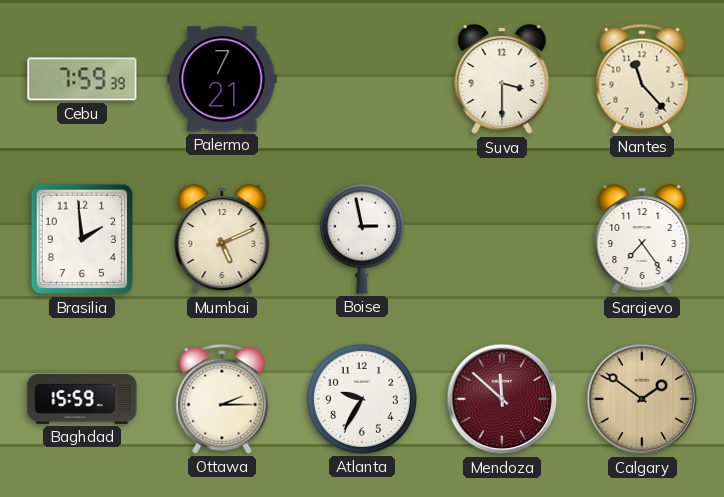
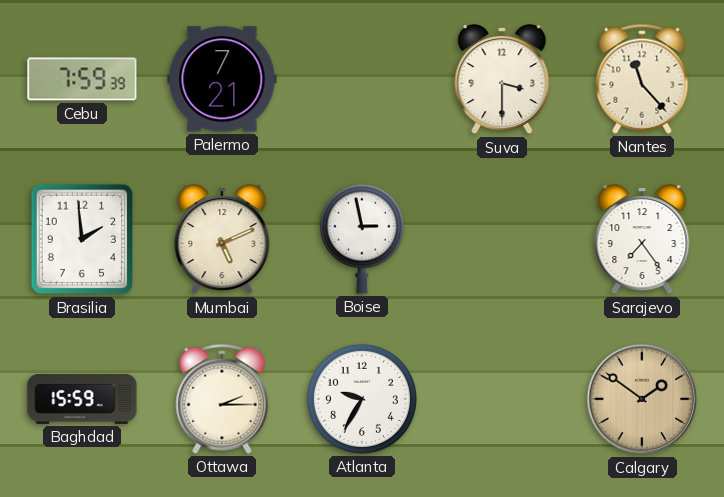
Mendoza: 11:52 -> none
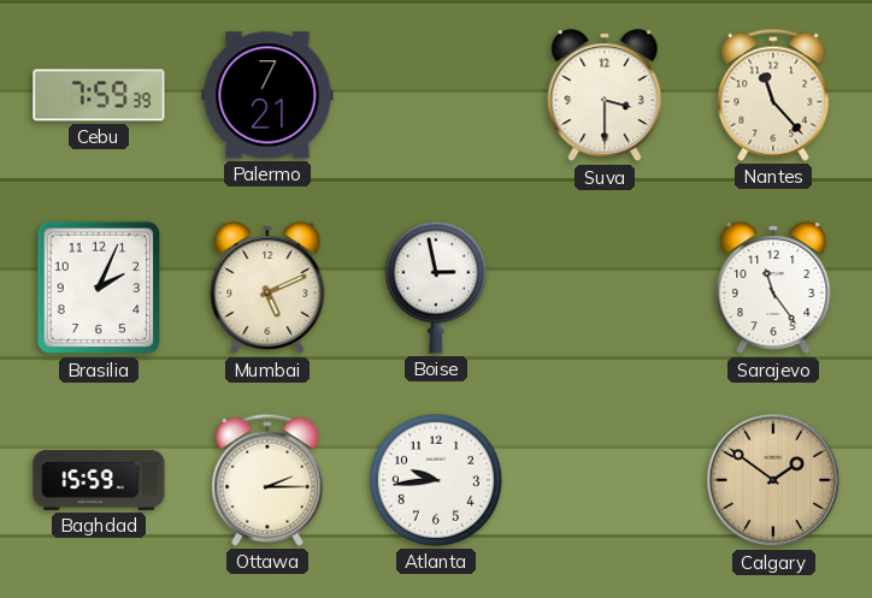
Brasilia: 1:59 -> 2:04
Sarajevo: 7:24 -> 11:24
Atlanta: 9:35 -> 9:44
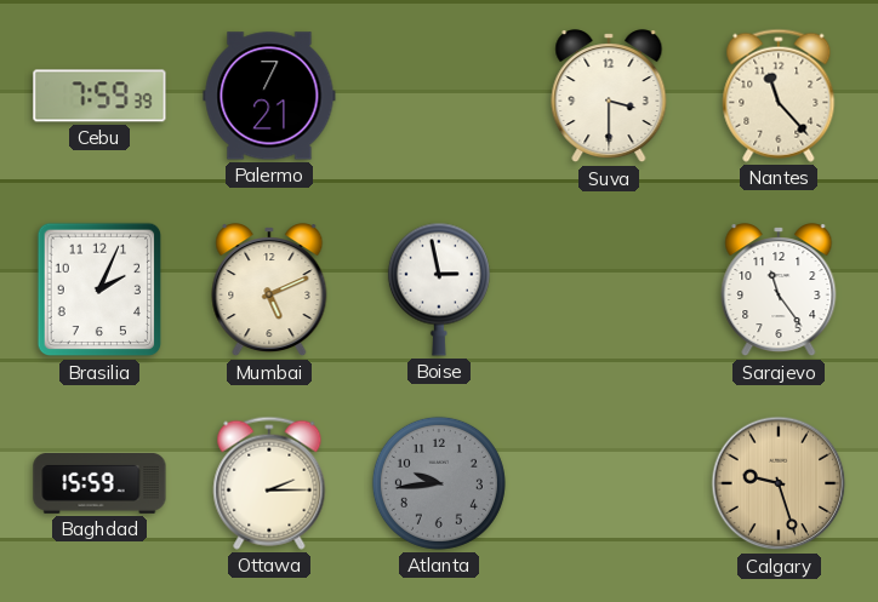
Atlanta dial: white -> grey
Calgary: 1:51 -> 9:27
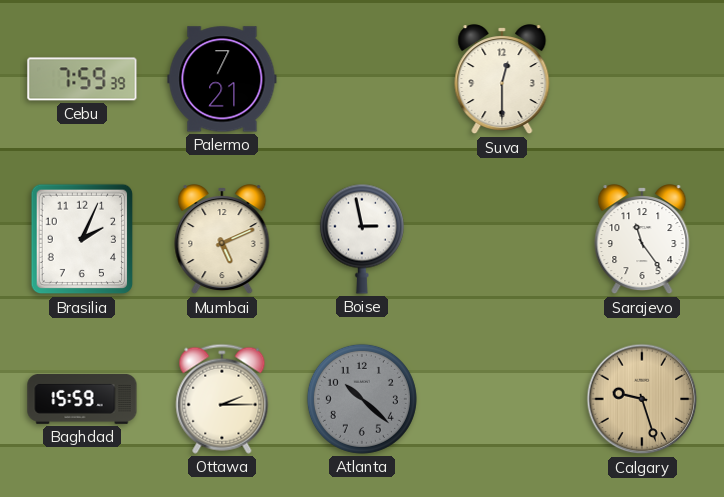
Suva: 3:30 -> 12:30
Nantes: 11:23 -> none
Atlanta: 9:44 -> 10:22
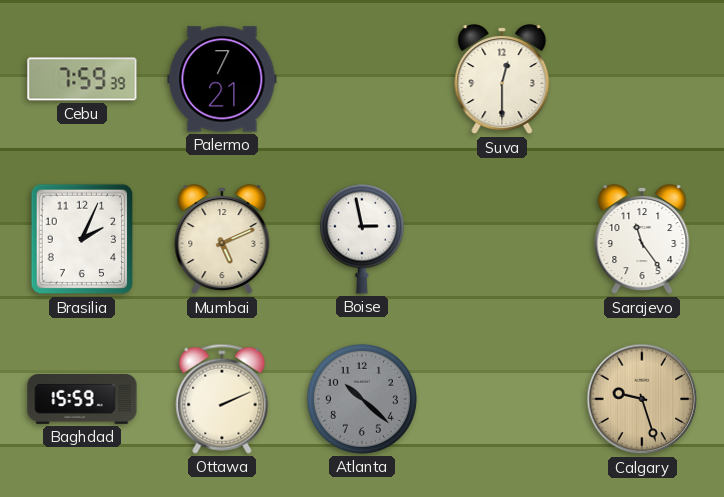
Ottawa: 2:15 -> 2:11
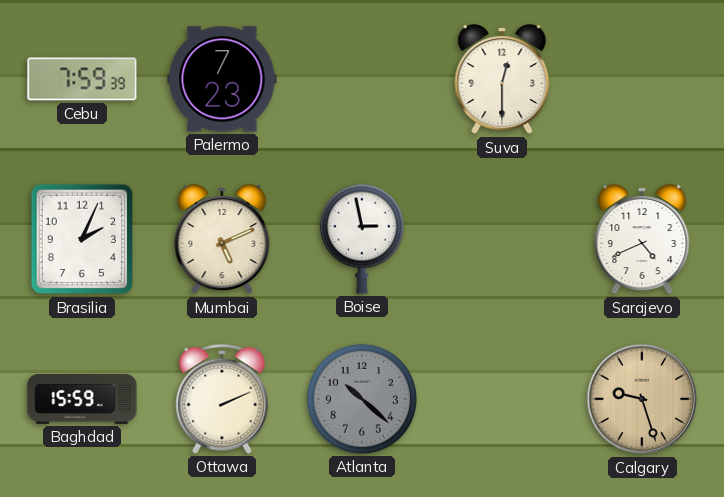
Palermo: 7:21 -> 7:23
Sarajevo: 11:24 -> 4:41
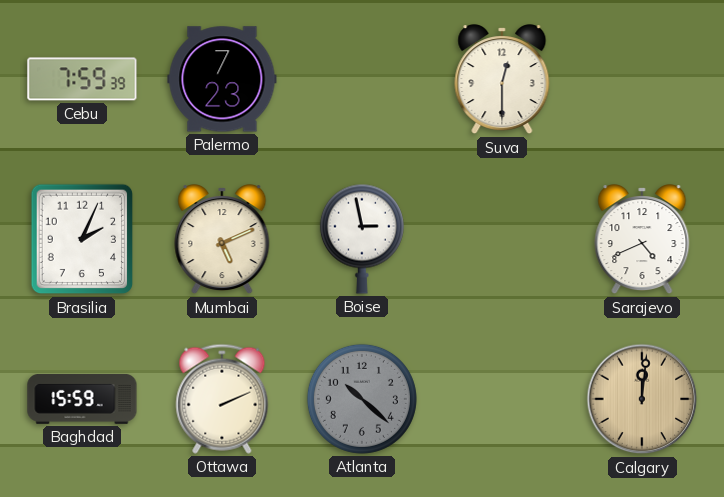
Calgary: 9:27 -> 12:01
